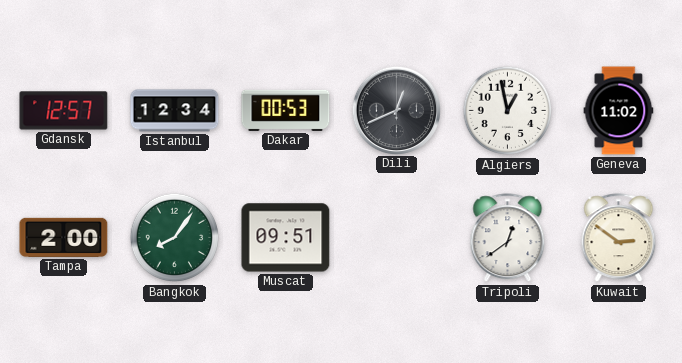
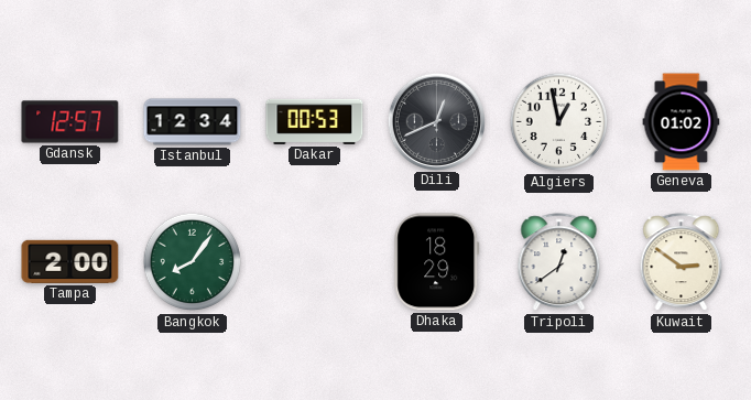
Geneva: 11:02 -> 01:02
Muscat: 09:51 -> none
Dhaka: none -> 18:29
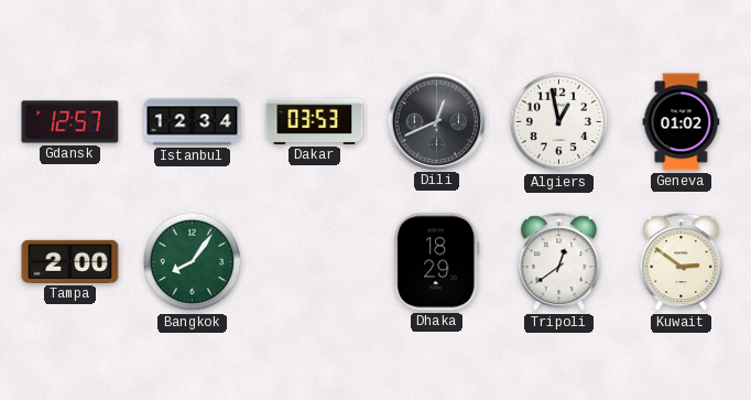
Dakar: 00:53 -> 03:53
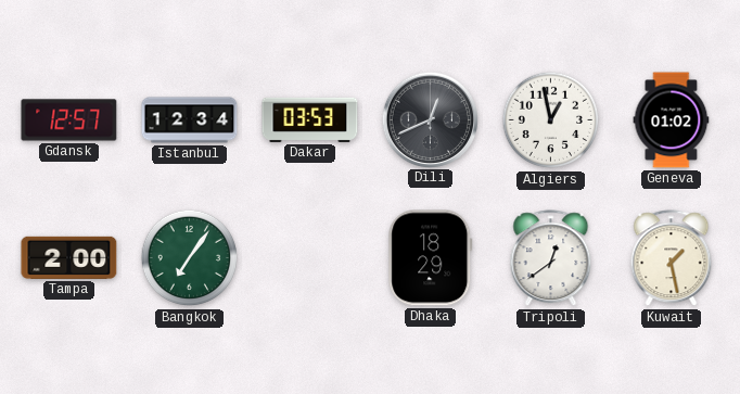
Bangkok: 8:06 -> 7:06
Kuwait: 2:51 -> 1:28
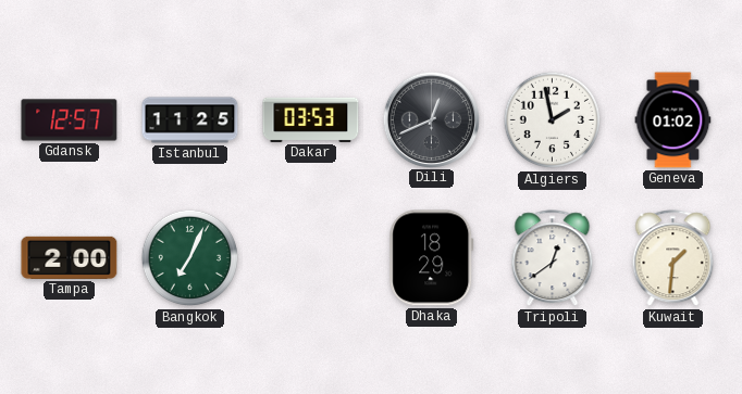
Istanbul: 12:34 -> 11:25
Algiers: 12:58 -> 1:58
Bangkok: 7:06 -> 7:04
Kuwait: 1:28 -> 1:31
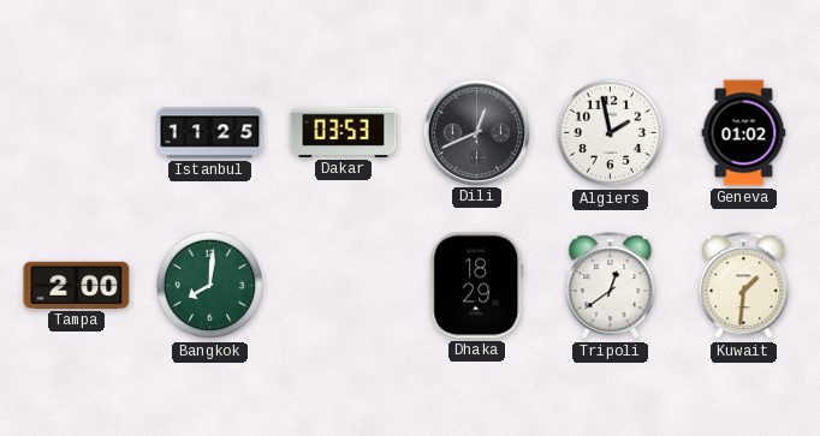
Gdansk: 12:57 -> none
Bangkok: 7:04 -> 8:01
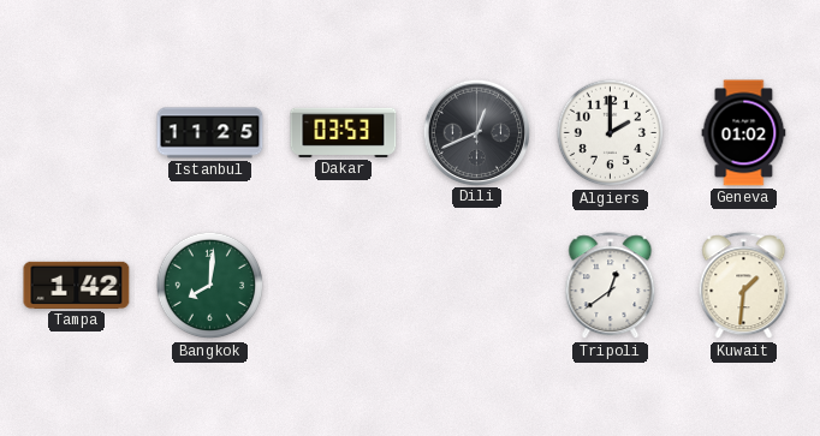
Algiers: 1:58 -> 2:00
Tampa: 2:00 -> 1:42
Dhaka: 18:29 -> none
